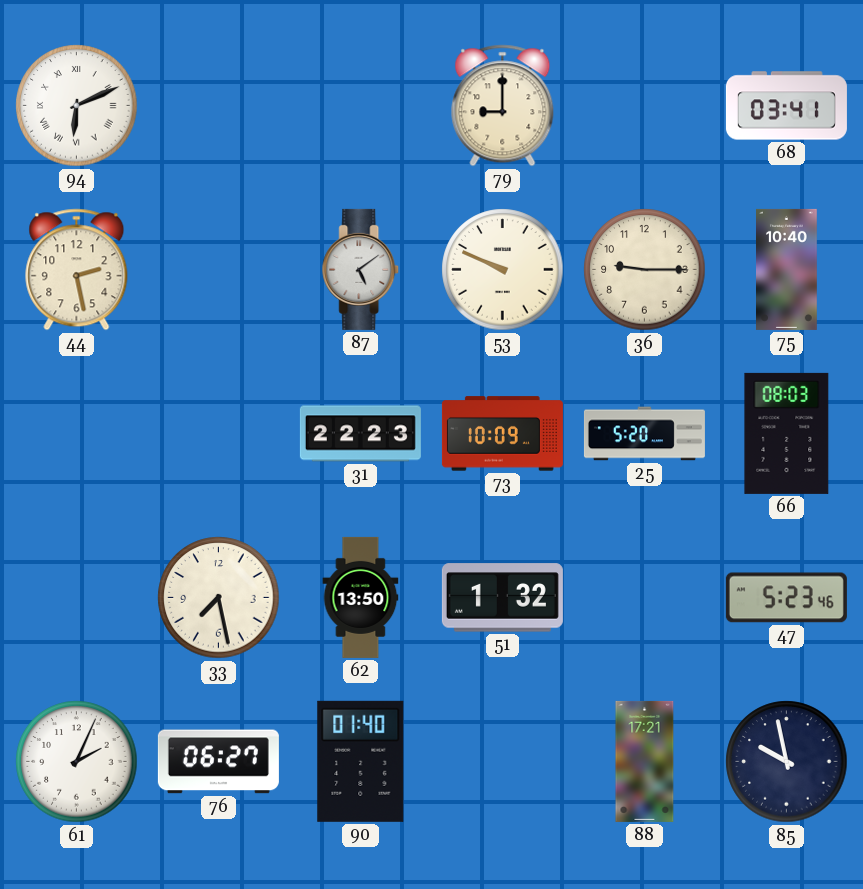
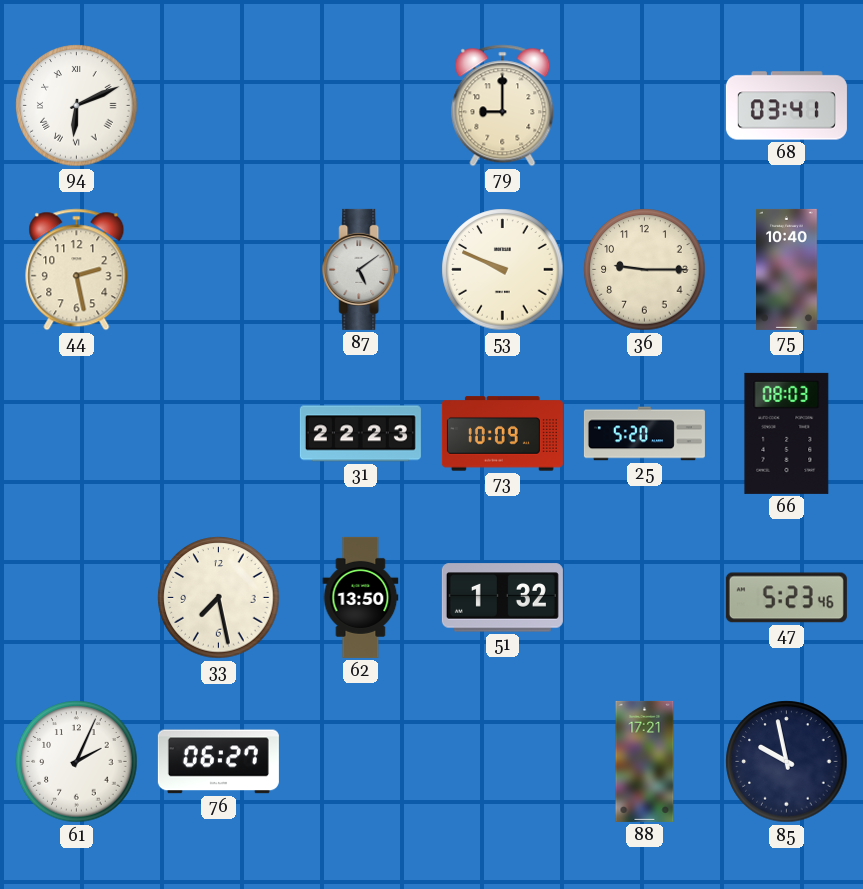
90: 01:40 -> none
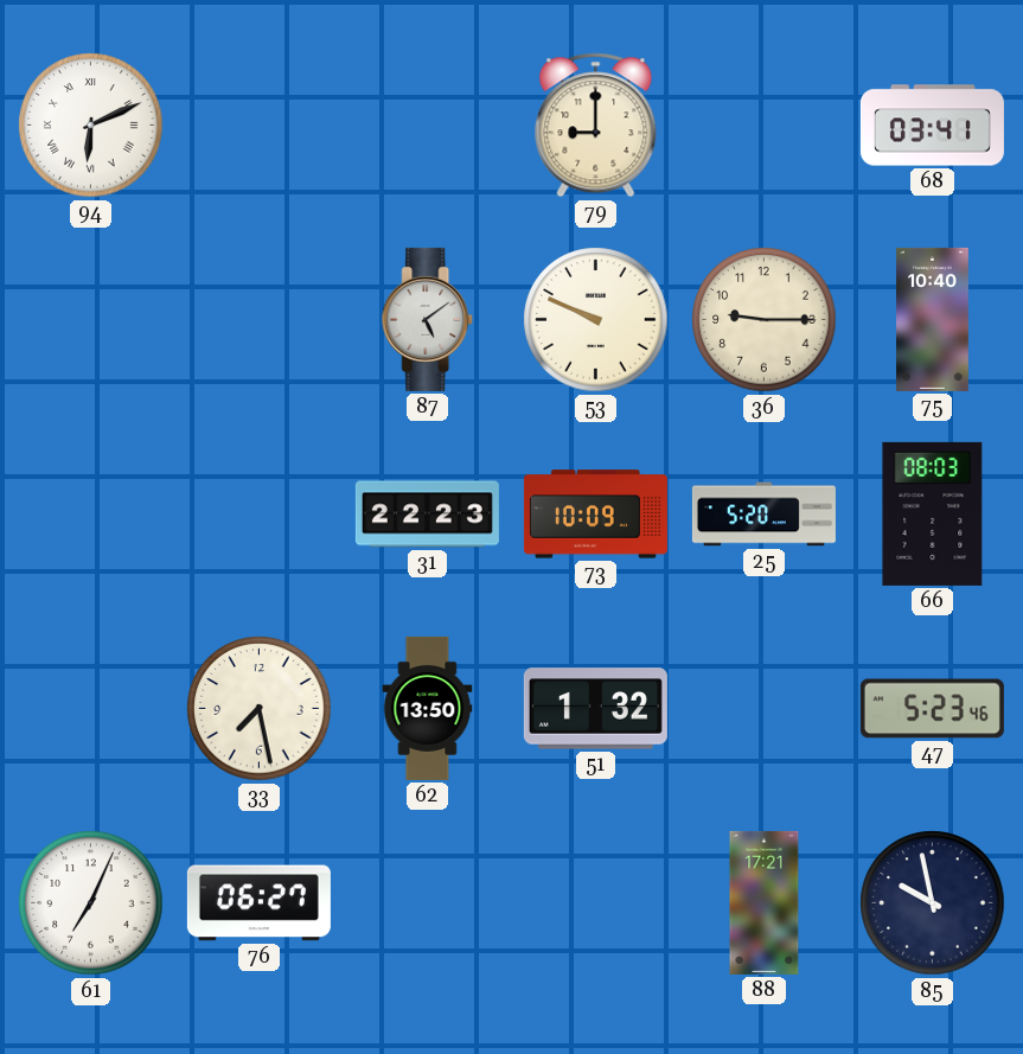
44: 2:28 -> none
61: 2:04 -> 7:04
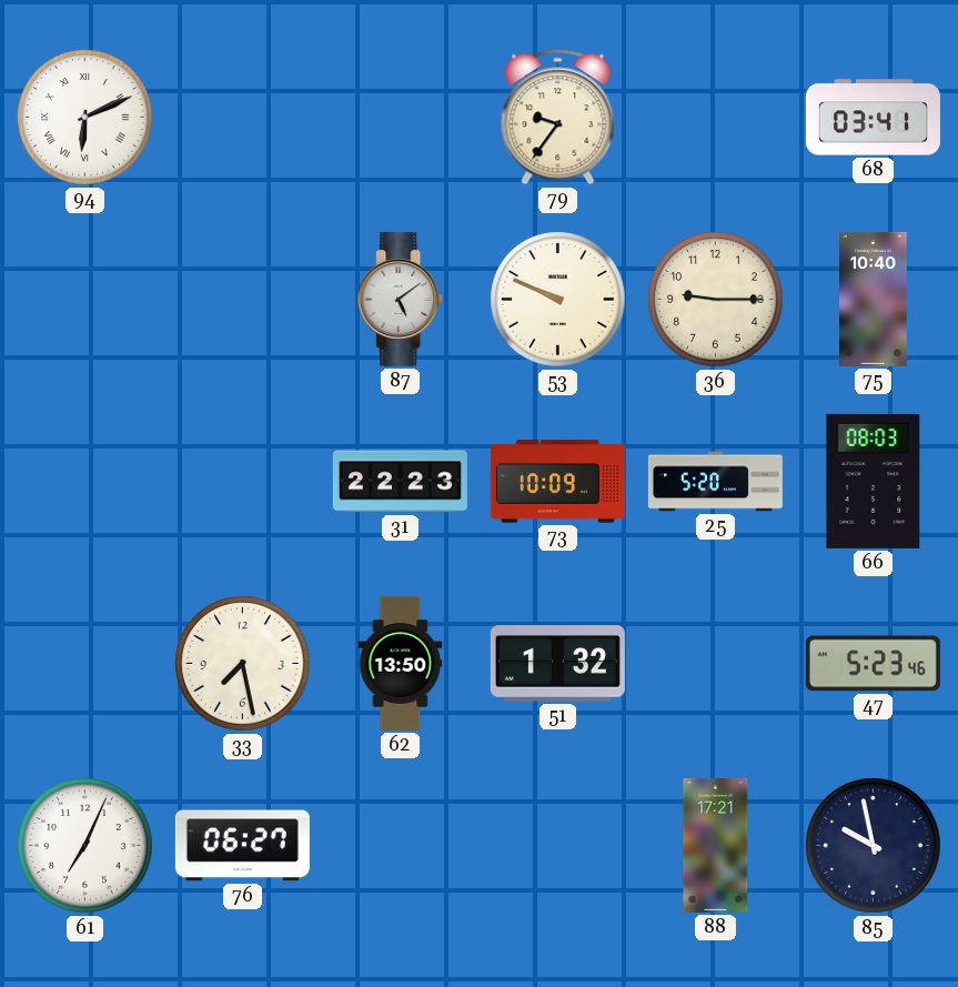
79: 9:00 -> 9:36
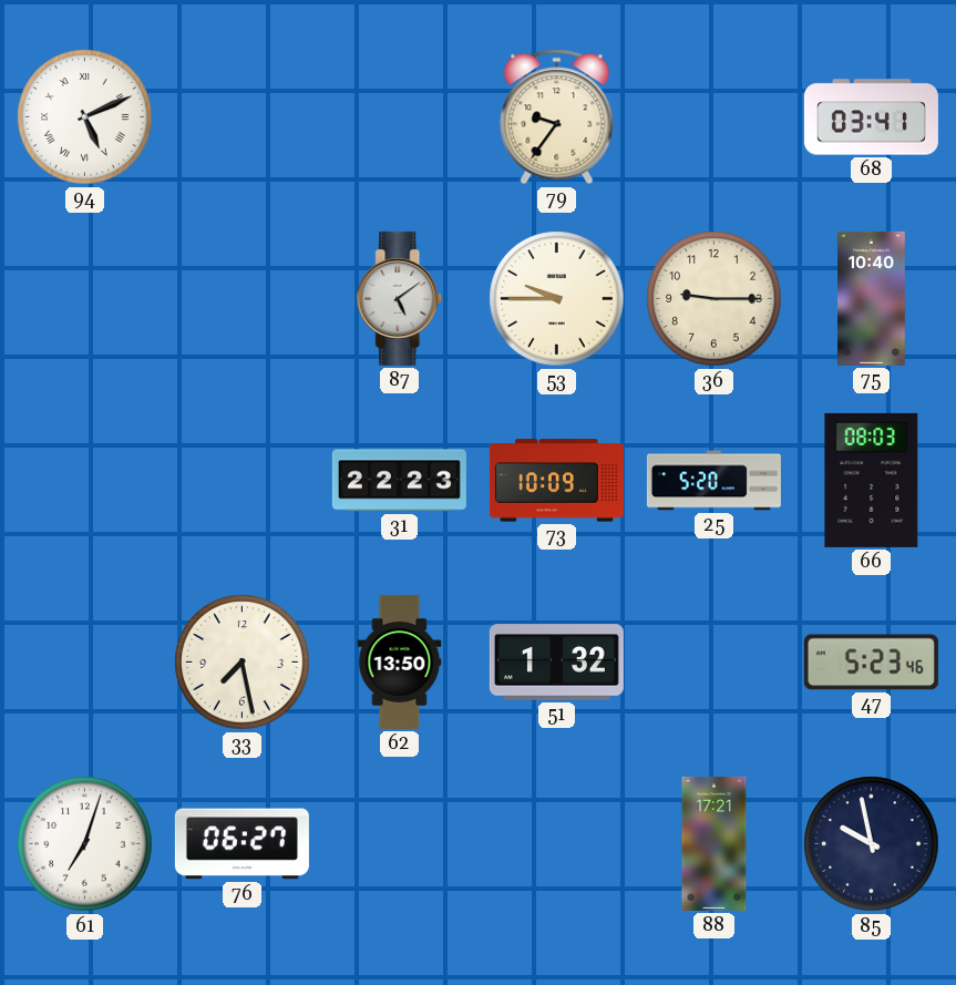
94: 6:11 -> 5:11
53: 9:49 -> 9:45
61: 7:04 -> 7:03
